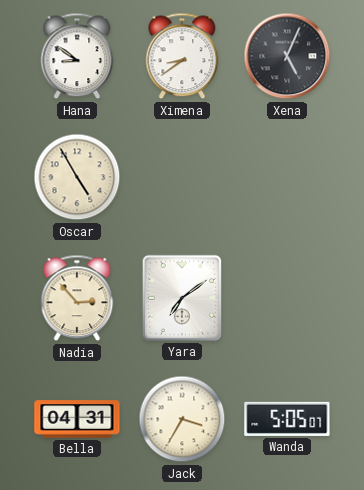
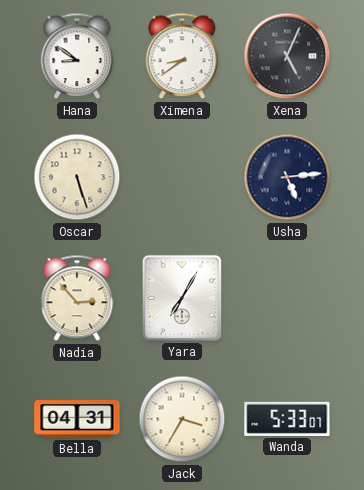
Oscar: 4:55 -> 5:27
Usha: none -> 5:14
Yara: 7:09 -> 7:05
Wanda: 5:05 -> 5:33
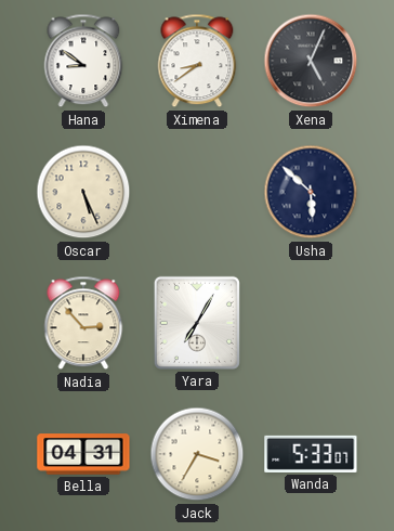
Oscar: 5:27 -> 5:26
Usha: 5:14 -> 5:52
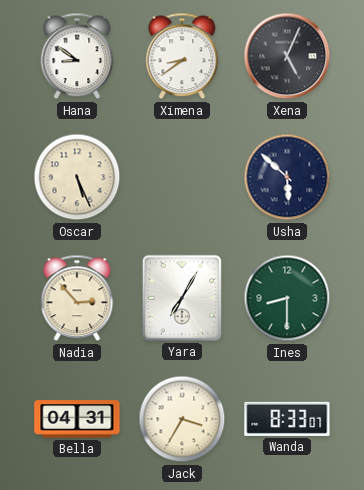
Ines: none -> 8:30
Wanda: 5:33 -> 8:33
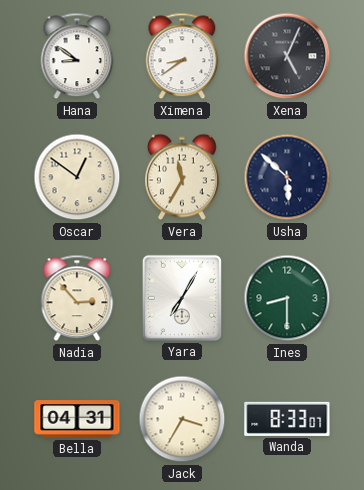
Oscar: 5:26 -> 12:51
Vera: none -> 11:35
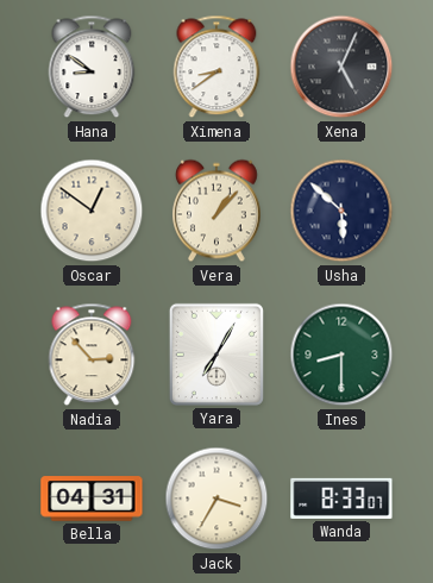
Vera: 11:35 -> 1:07
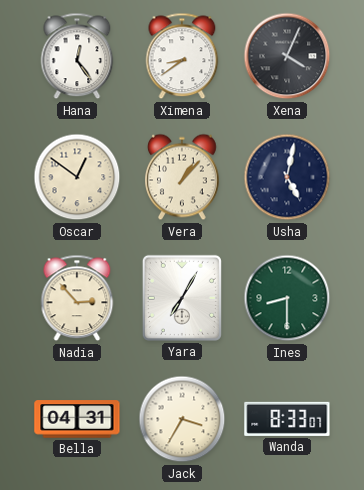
Hana: 8:51 -> 12:24
Xena: 5:04 -> 4:04
Usha: 5:52 -> 5:02
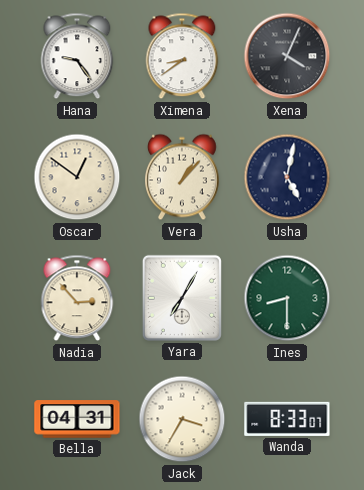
Hana: 12:24 -> 9:24
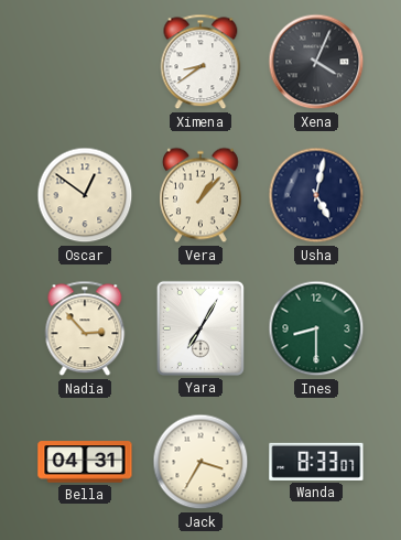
Hana: 9:24 -> none
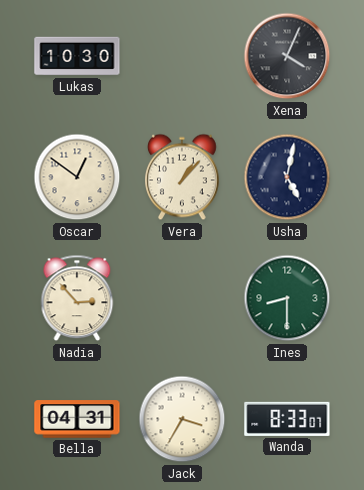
Lukas: none -> 10:30
Ximena: 8:39 -> none
Yara: 7:05 -> none
